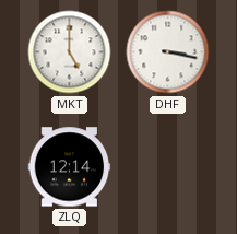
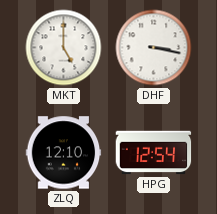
ZLQ: 12:14 -> 12:10
HPG: none -> 12:54
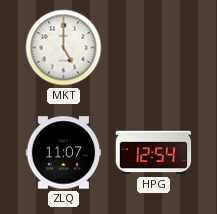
DHF: 3:17 -> none
ZLQ: 12:10 -> 11:07
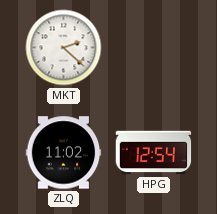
MKT: 5:00 -> 2:22
ZLQ: 11:07 -> 11:02
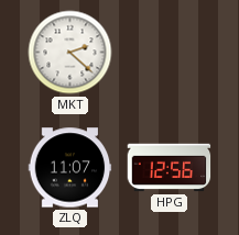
ZLQ: 11:02 -> 11:07
HPG: 12:54 -> 12:56
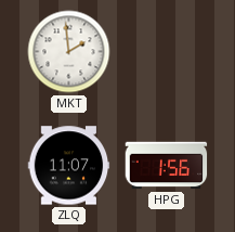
MKT: 2:22 -> 1:59
HPG: 12:56 -> 1:56
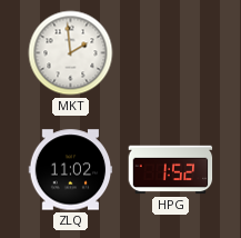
ZLQ: 11:07 -> 11:02
HPG: 1:56 -> 1:52
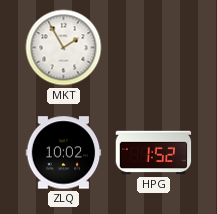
MKT: 1:59 -> 1:55
ZLQ: 11:02 -> 10:02
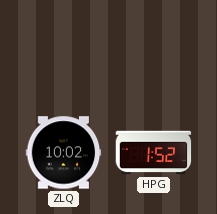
MKT: 1:55 -> none
